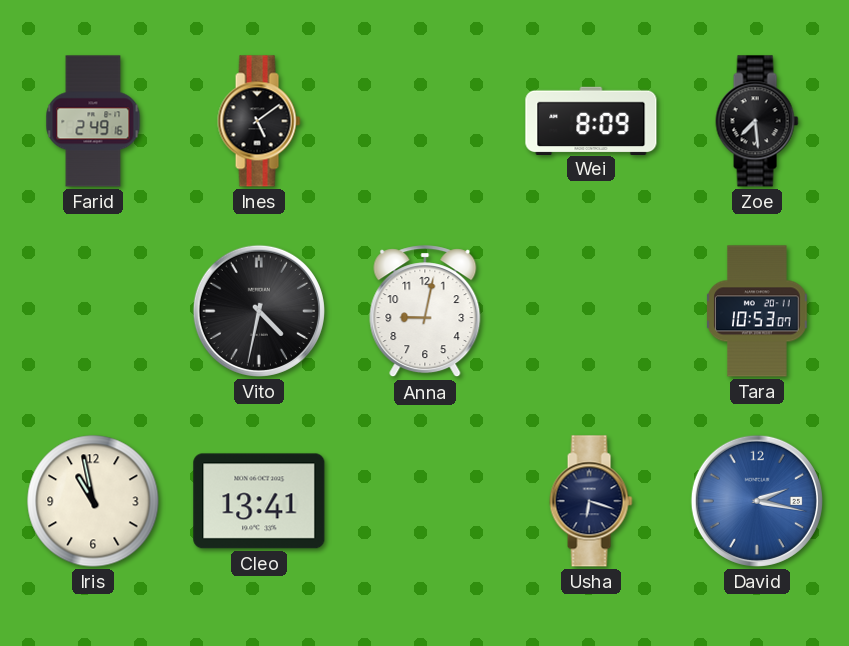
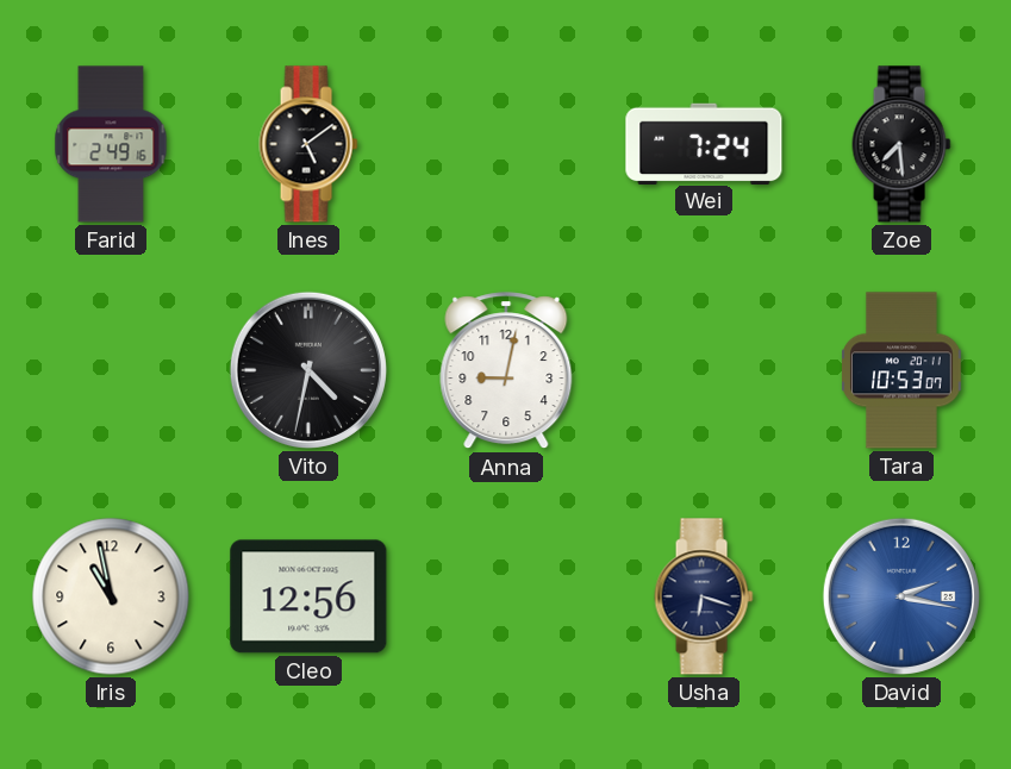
Wei: 8:09 -> 7:24
Cleo: 13:41 -> 12:56
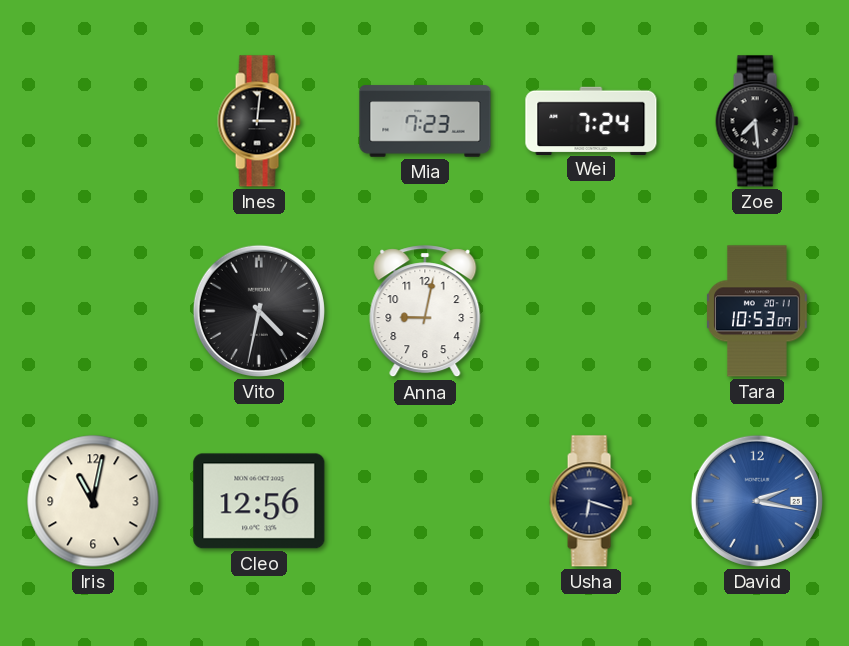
Farid: 2:49 -> none
Ines: 5:09 -> 3:01
Mia: none -> 7:23
Iris: 10:58 -> 11:02
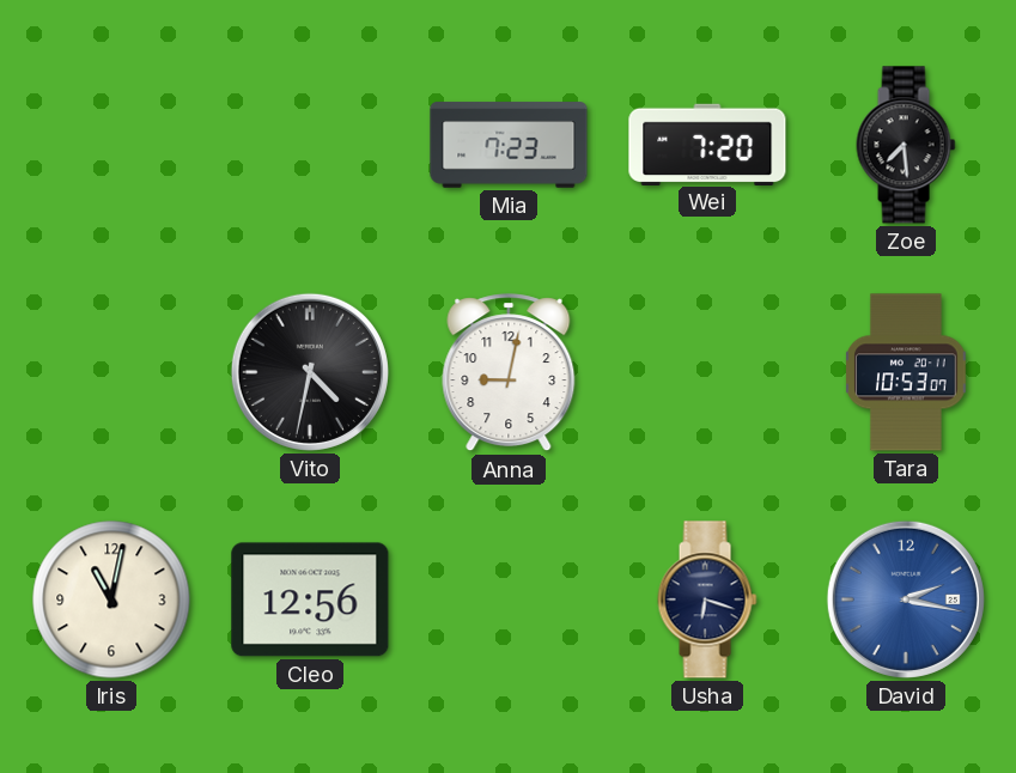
Ines: 3:01 -> none
Wei: 7:24 -> 7:20
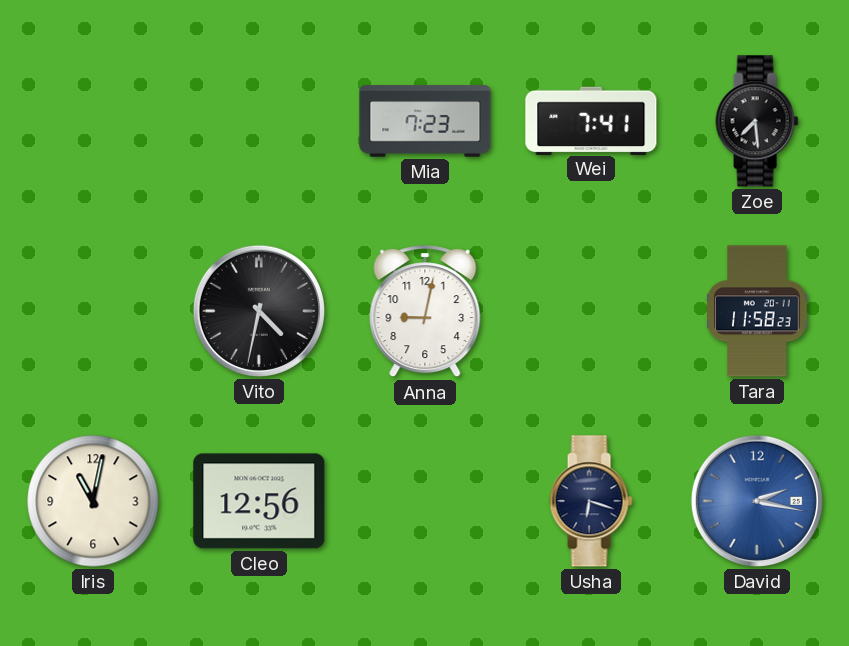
Wei: 7:20 -> 7:41
Tara: 10:53 -> 11:58
